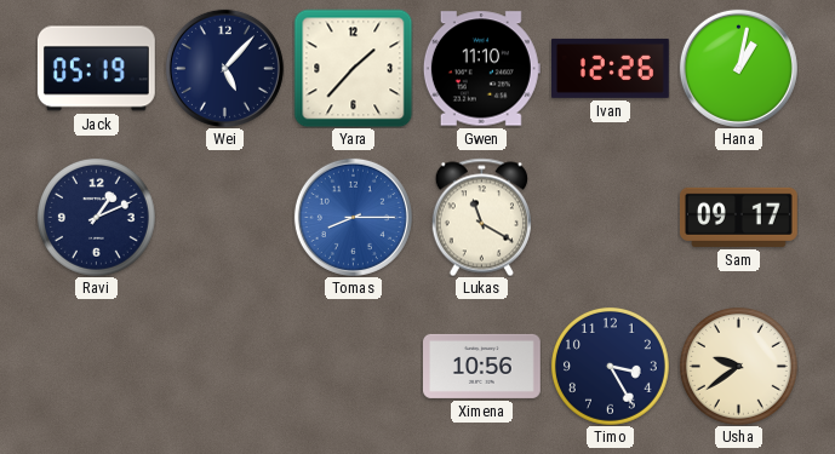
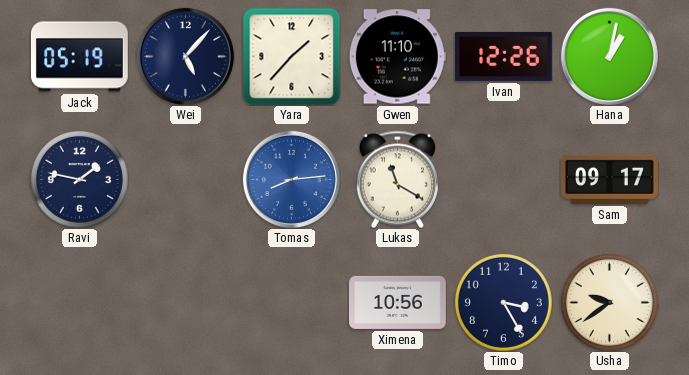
Ravi: 1:11 -> 1:47
Tomas: 8:15 -> 8:14
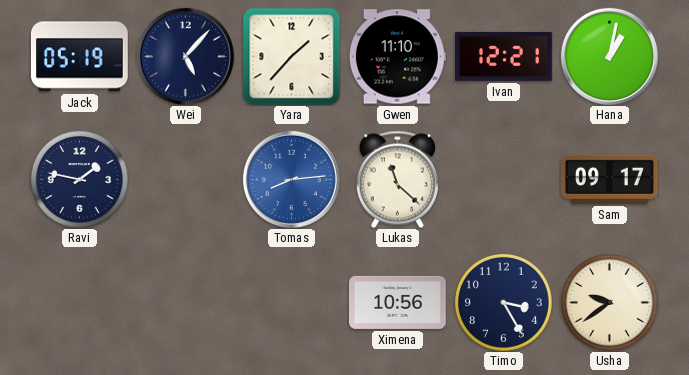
Ivan: 12:26 -> 12:21
Lukas: 11:20 -> 11:22
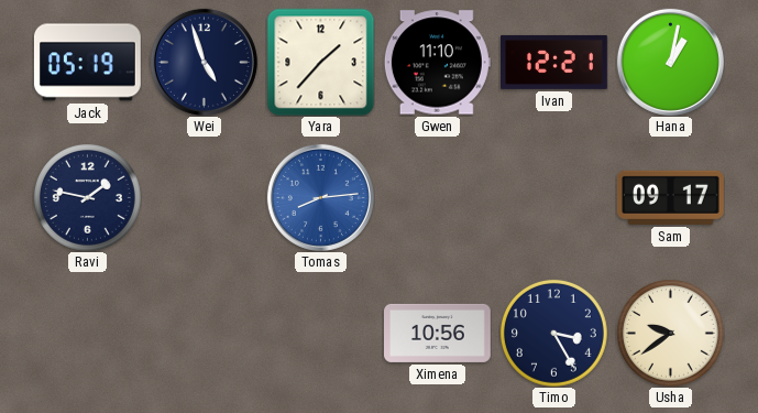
Wei: 5:07 -> 4:57
Lukas: 11:22 -> none
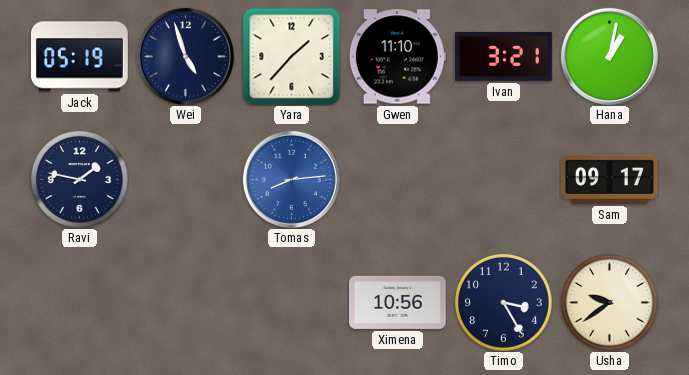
Ivan: 12:21 -> 3:21
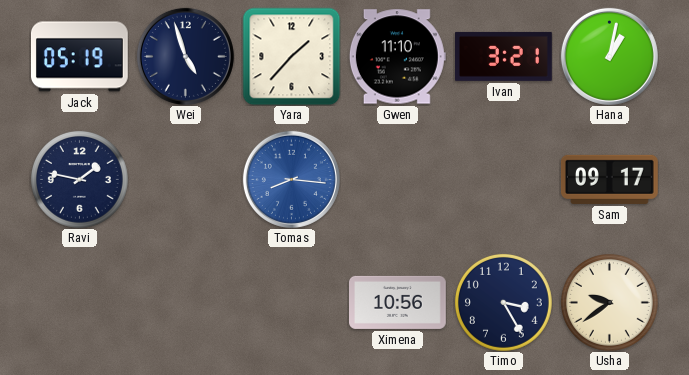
Tomas: 8:14 -> 8:16
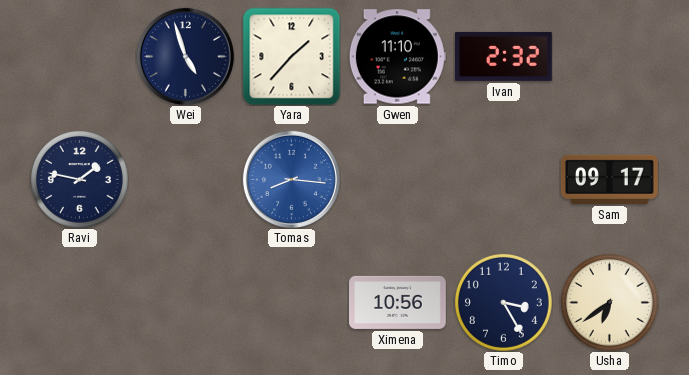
Jack: 05:19 -> none
Ivan: 3:21 -> 2:32
Hana: 1:02 -> none
Usha: 9:39 -> 6:39
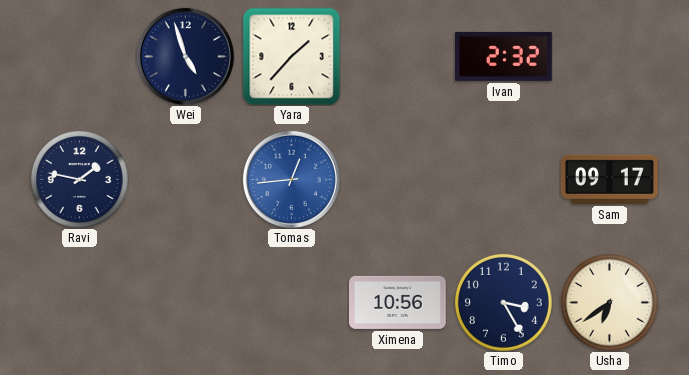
Gwen: 11:10 -> none
Tomas: 8:16 -> 12:44
